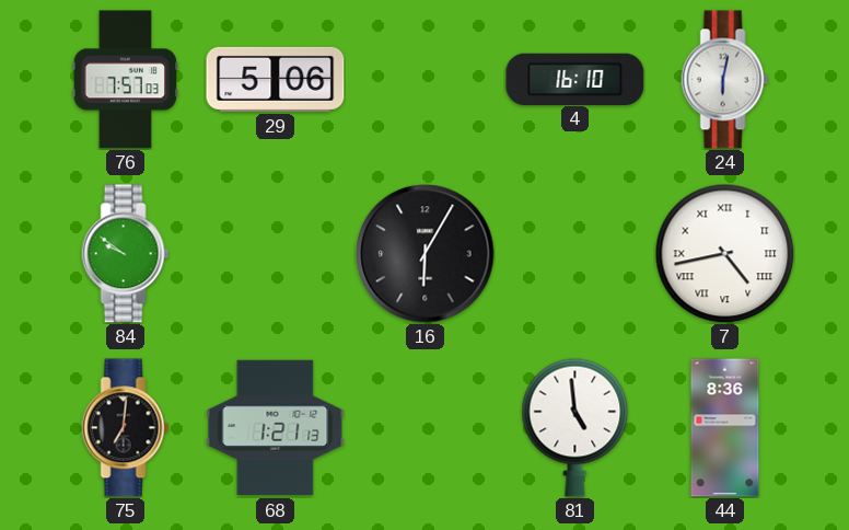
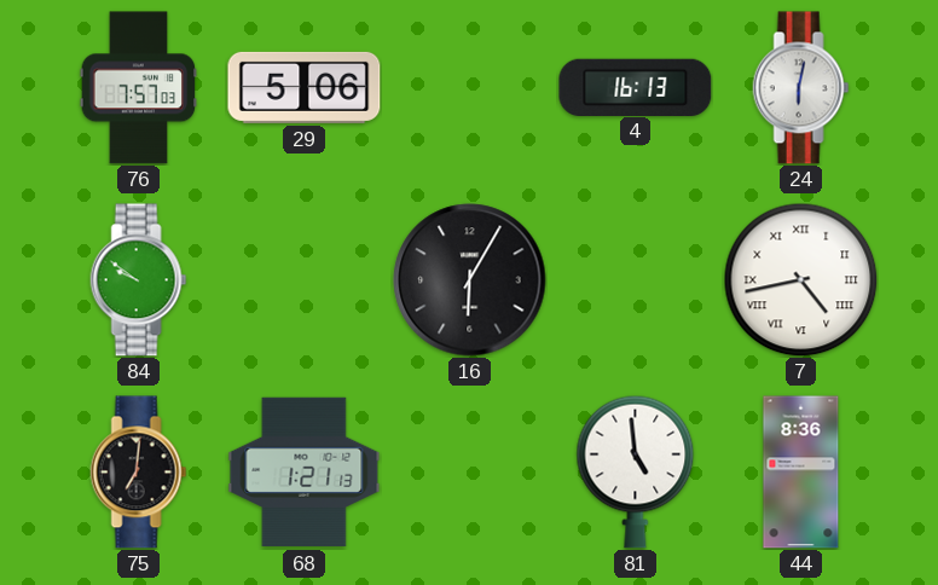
4: 16:10 -> 16:13
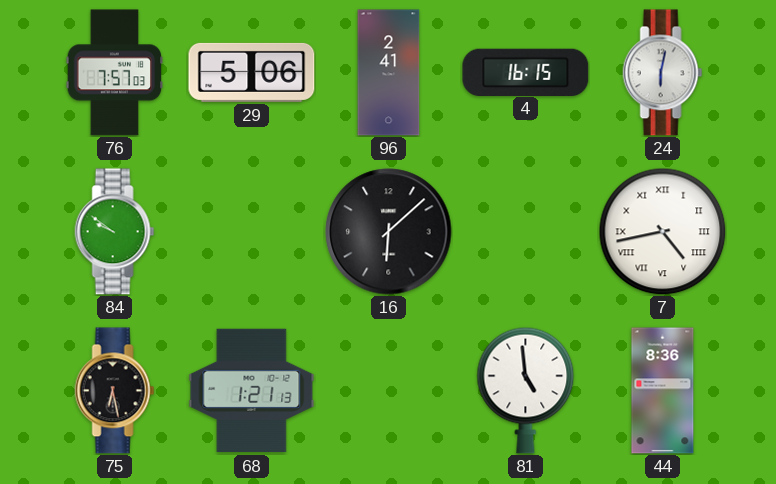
96: none -> 2:41
4: 16:13 -> 16:15
16: 6:05 -> 6:08
75: 7:01 -> 6:28
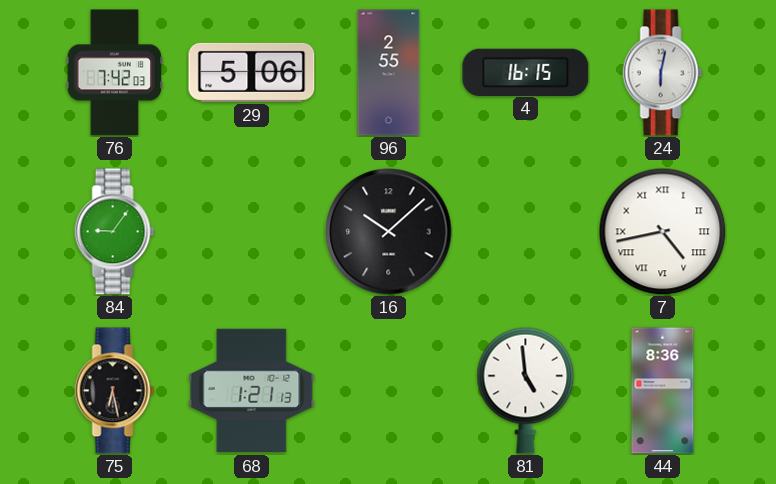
76: 7:57 -> 7:42
96: 2:41 -> 2:55
84: 9:51 -> 9:06
16: 6:08 -> 10:08
